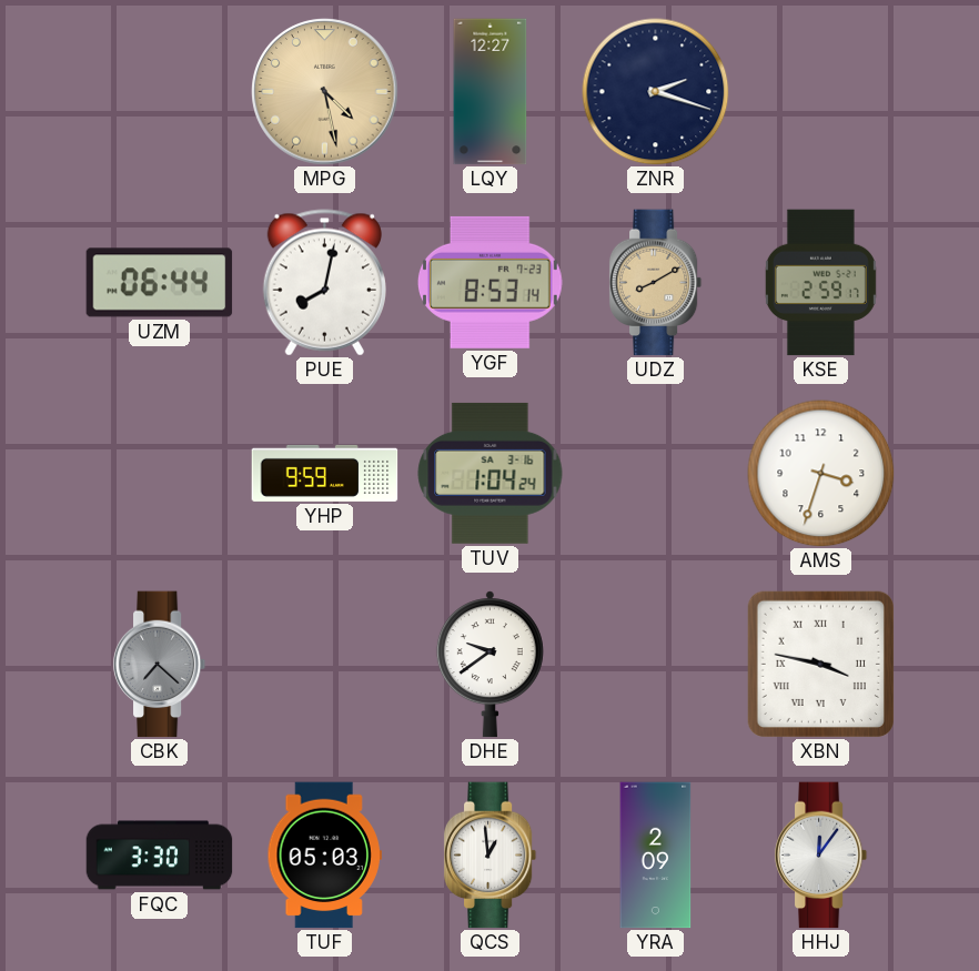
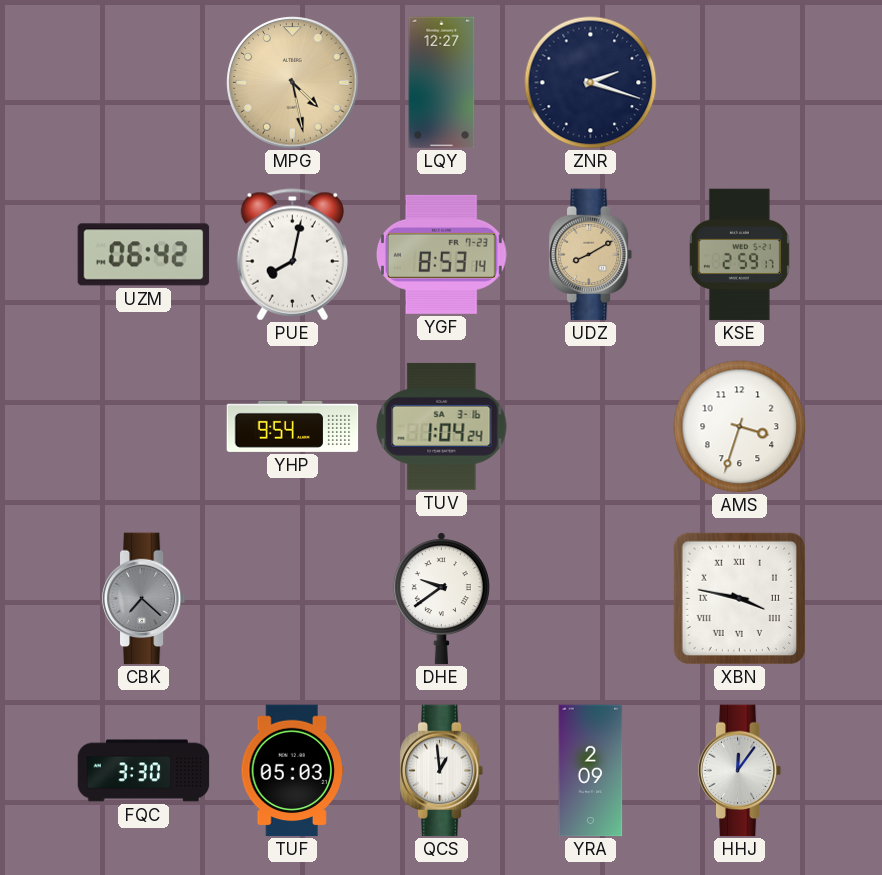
UZM: 06:44 -> 06:42
YHP: 9:59 -> 9:54
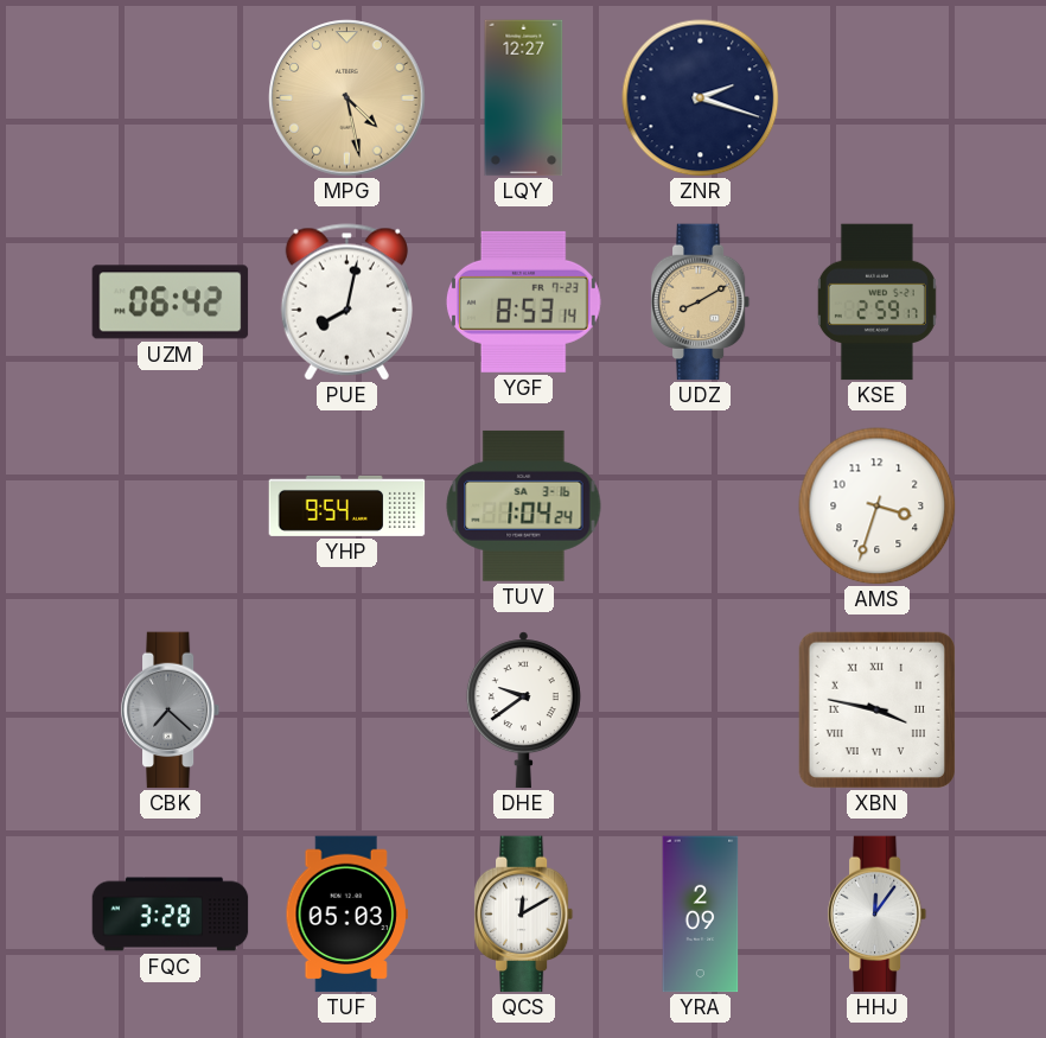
FQC: 3:30 -> 3:28
QCS: 12:59 -> 12:10
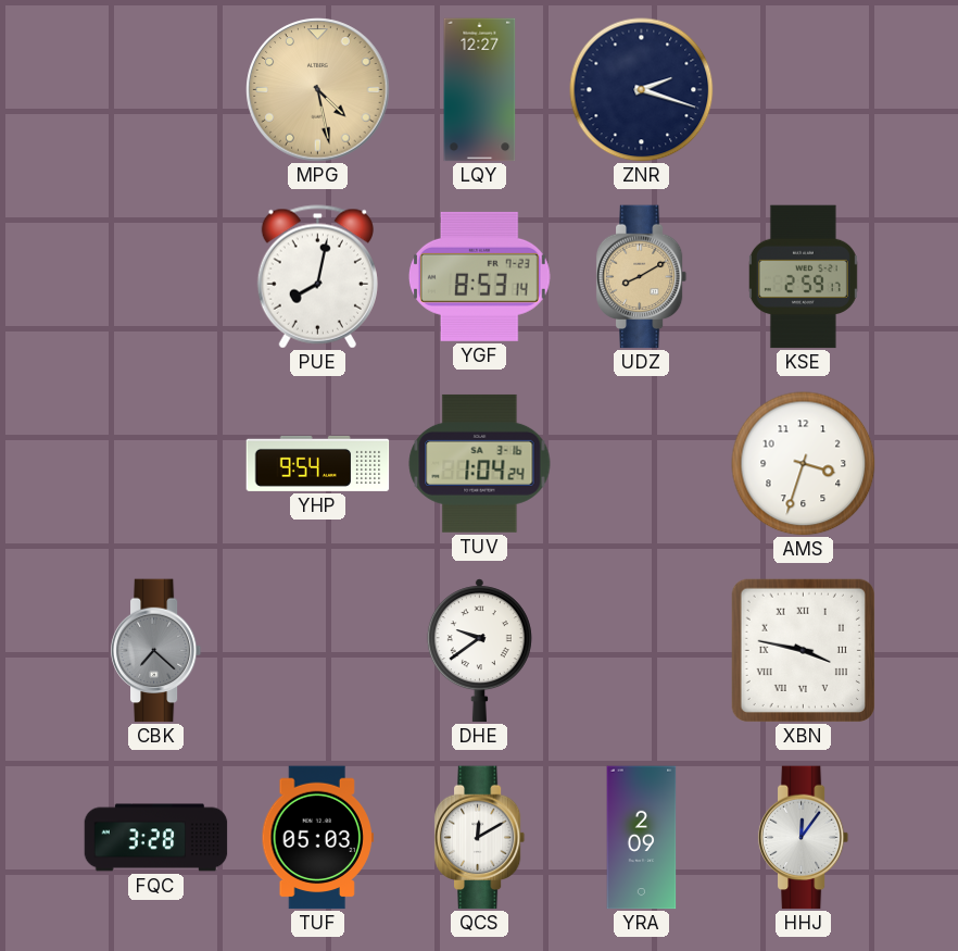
UZM: 06:42 -> none
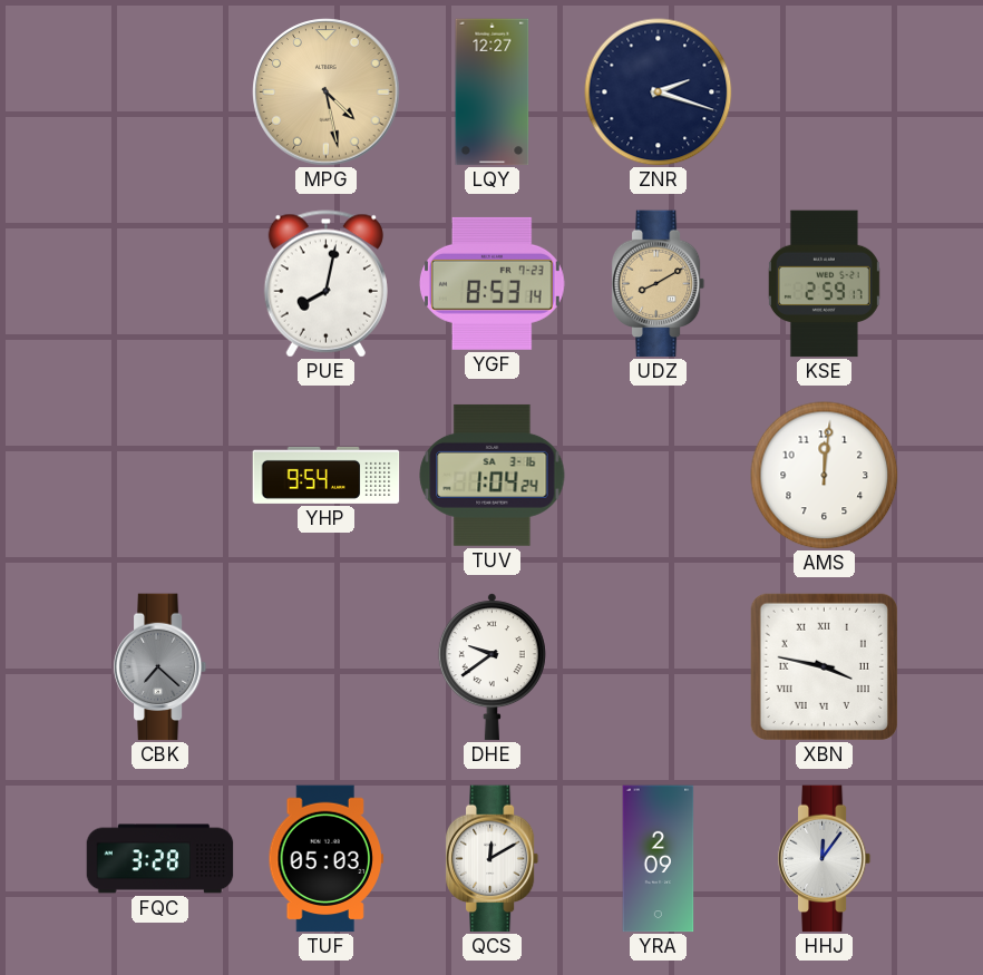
AMS: 3:33 -> 12:01
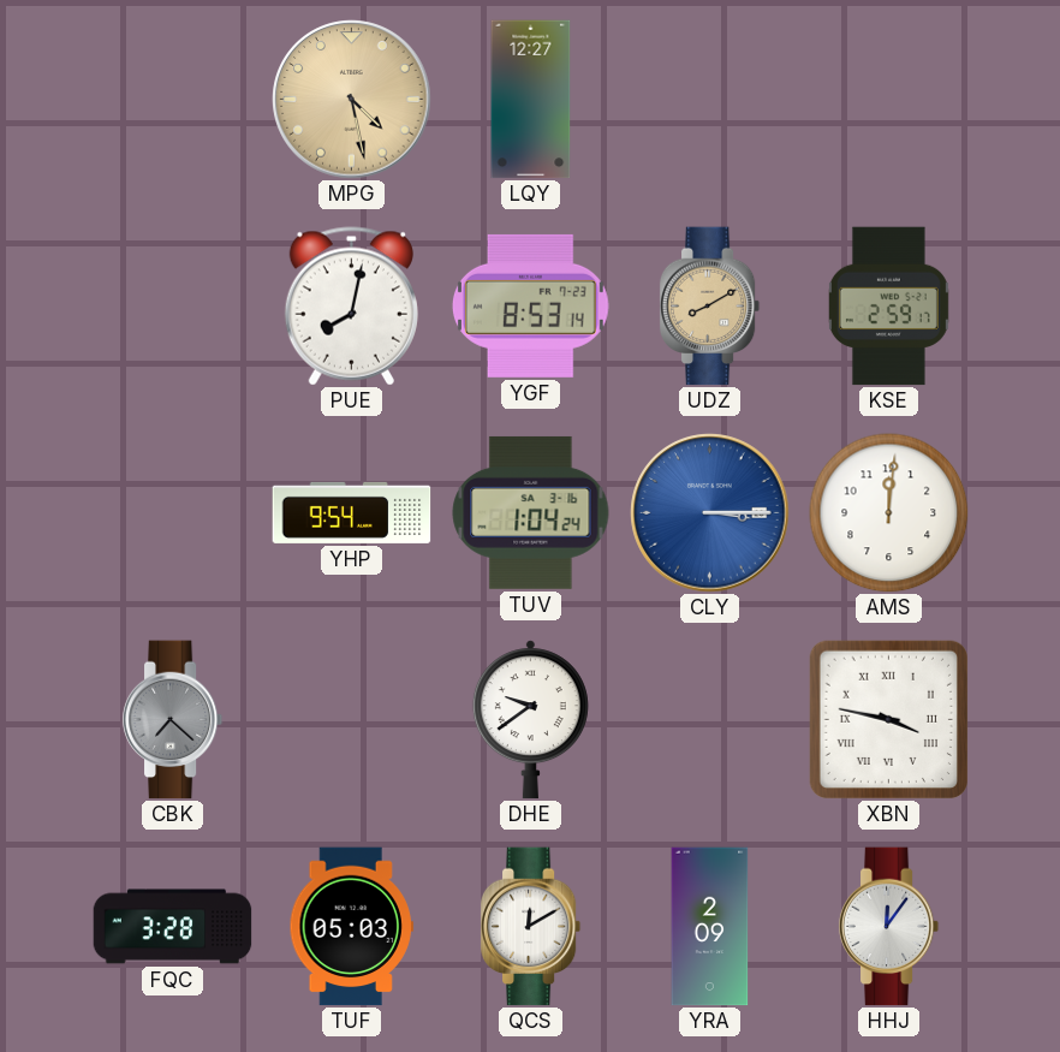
ZNR: 2:18 -> none
CLY: none -> 3:15
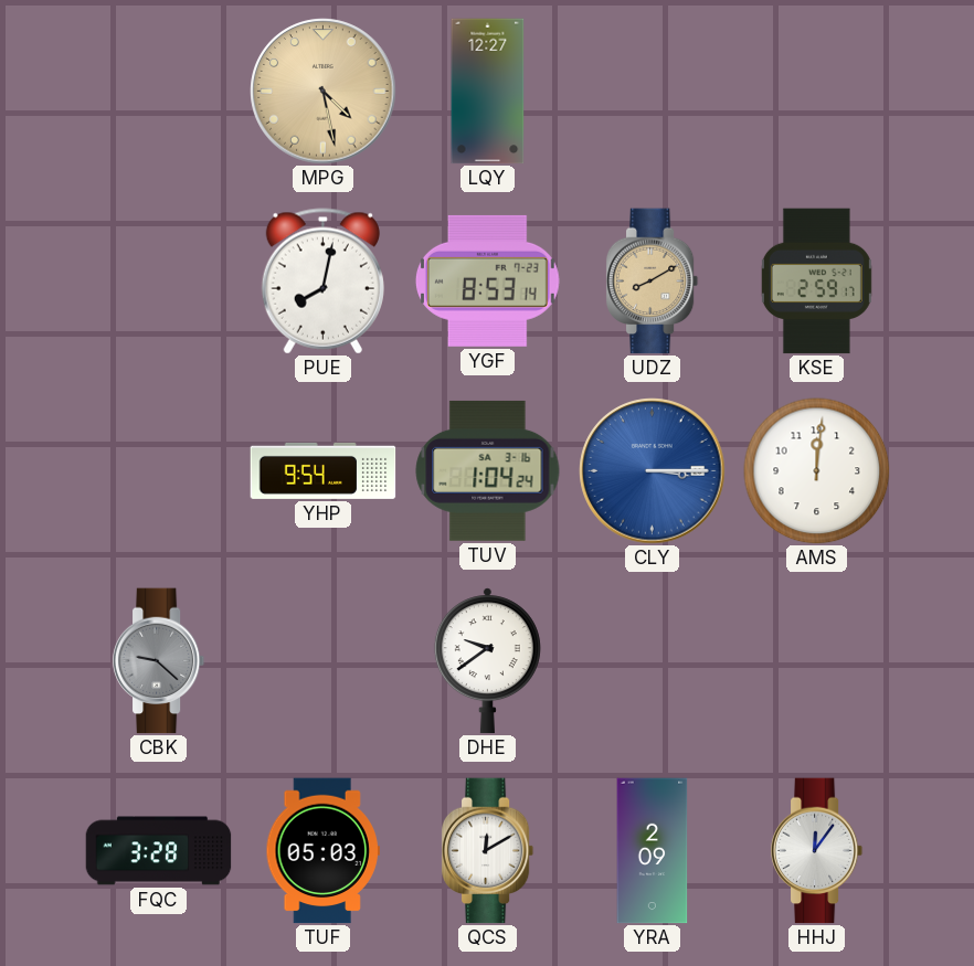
CBK: 7:22 -> 9:22
XBN: 3:47 -> none
